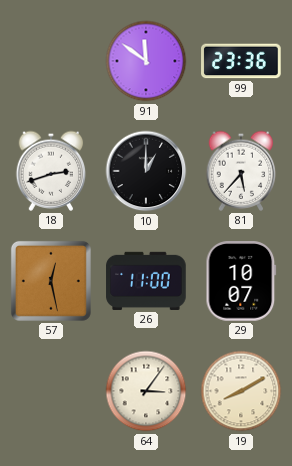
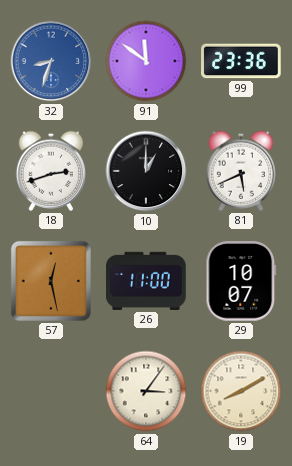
32: none -> 8:33
81: 5:37 -> 5:41
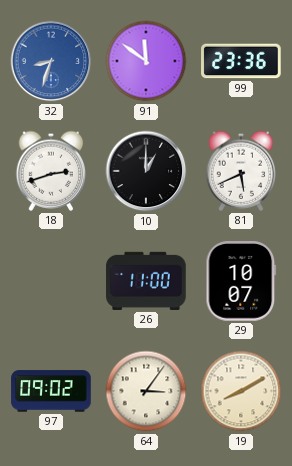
57: 12:28 -> none
97: none -> 09:02
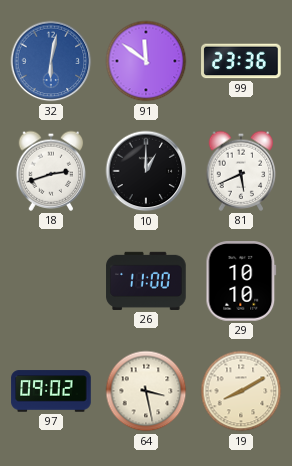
32: 8:33 -> 6:02
29: 10:07 -> 10:10
64: 3:06 -> 3:28
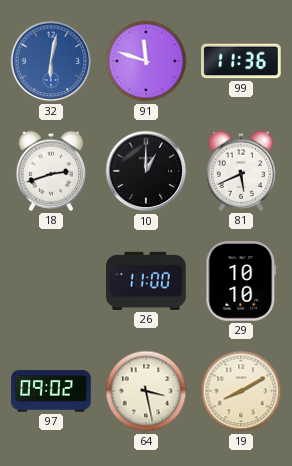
91: 11:51 -> 11:48
99: 23:36 -> 11:36
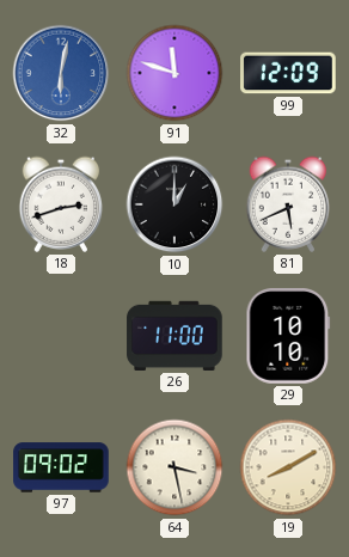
99: 11:36 -> 12:09
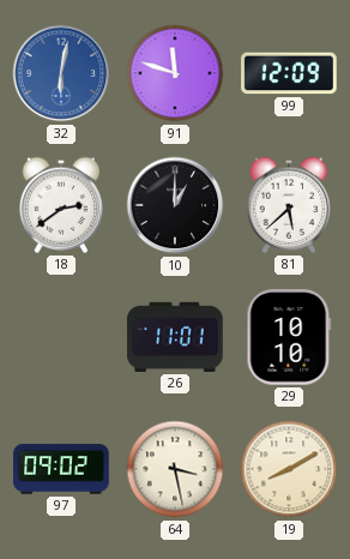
18: 2:42 -> 2:39
81: 5:41 -> 5:38
26: 11:00 -> 11:01
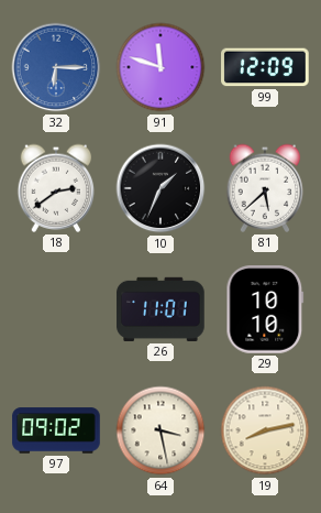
32: 6:02 -> 6:15
10: 1:00 -> 1:34
19: 8:10 -> 8:13
